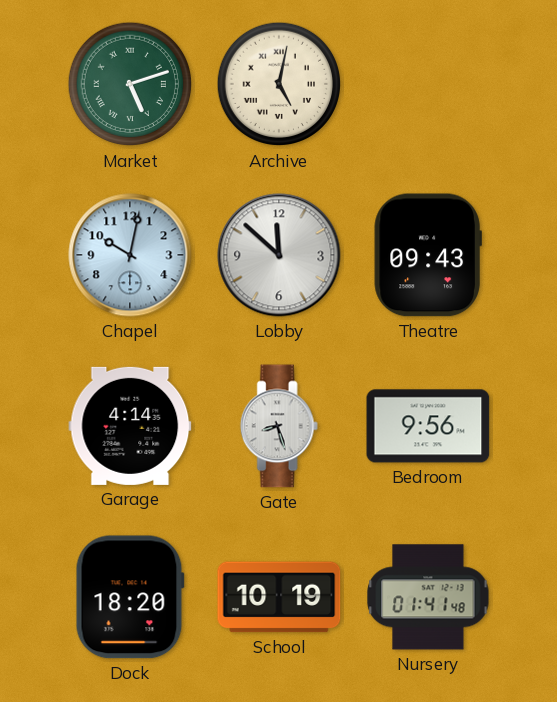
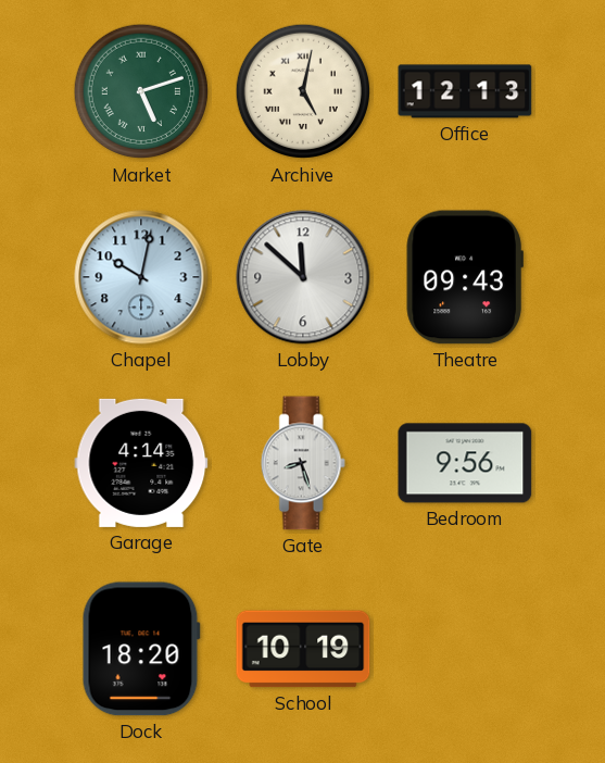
Office: none -> 12:13
Nursery: 01:41 -> none
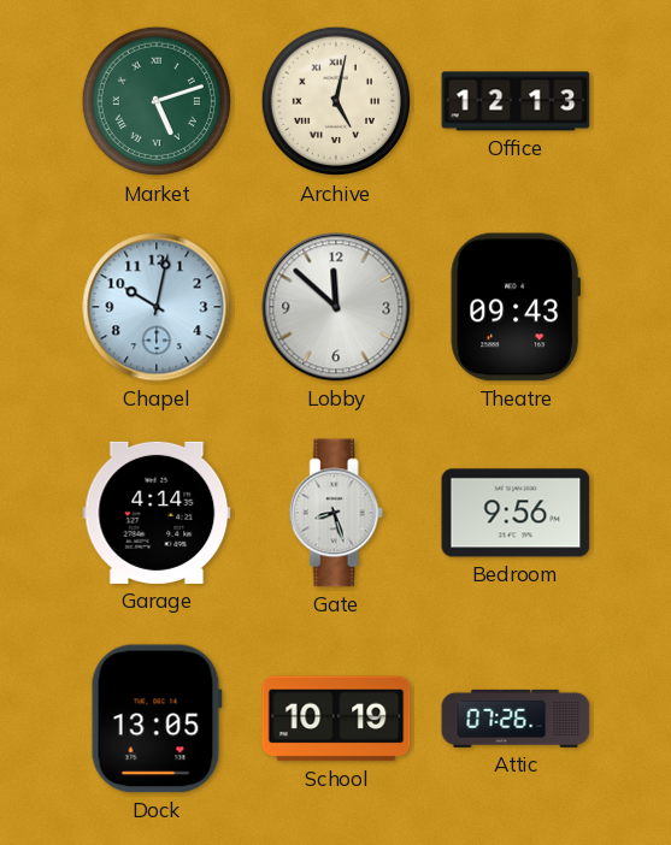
Dock: 18:20 -> 13:05
Attic: none -> 07:26
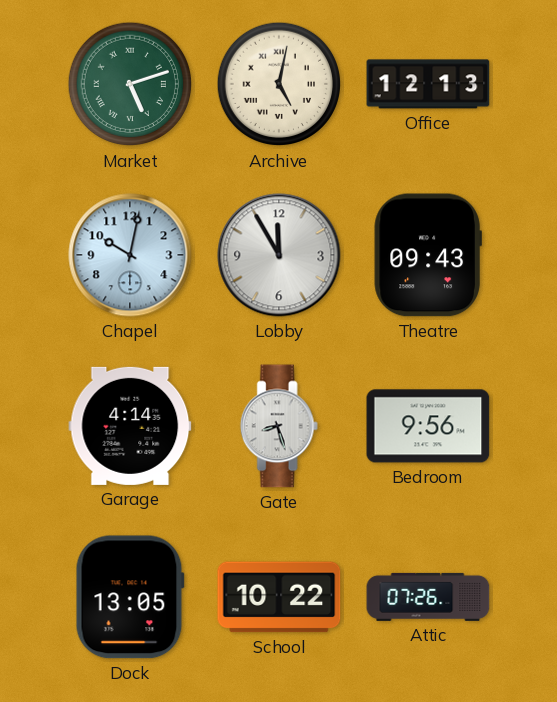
Lobby: 11:52 -> 11:55
School: 10:19 -> 10:22
